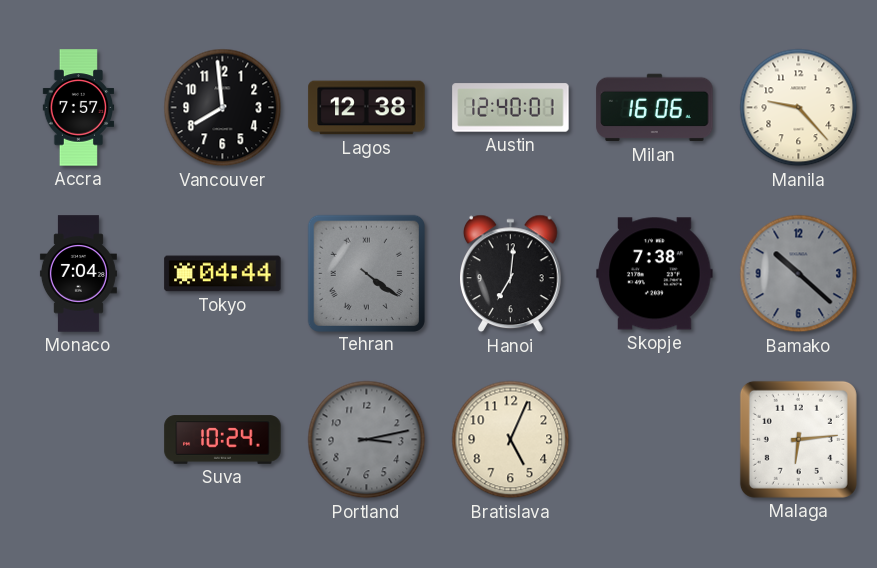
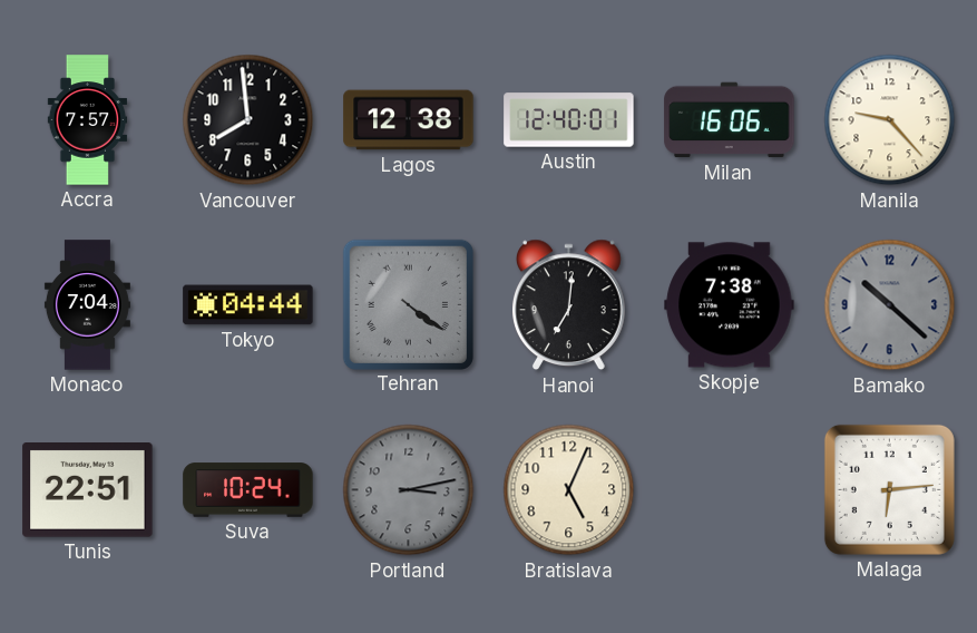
Tunis: none -> 22:51
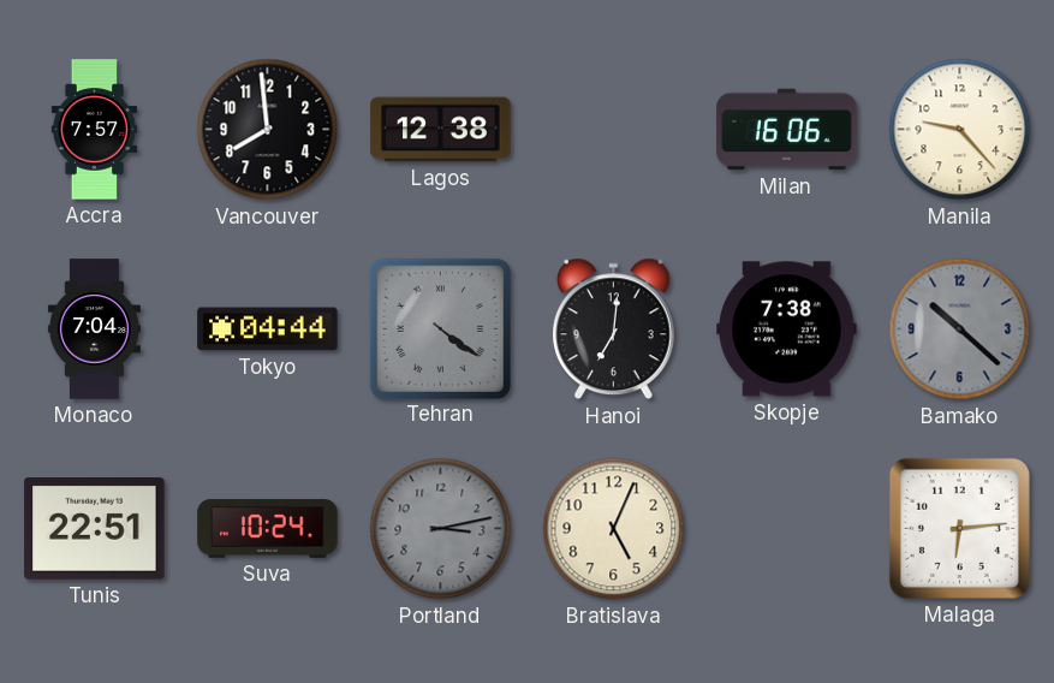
Austin: 12:40 -> none
